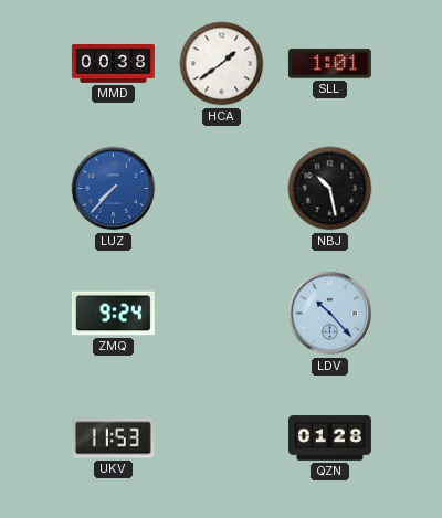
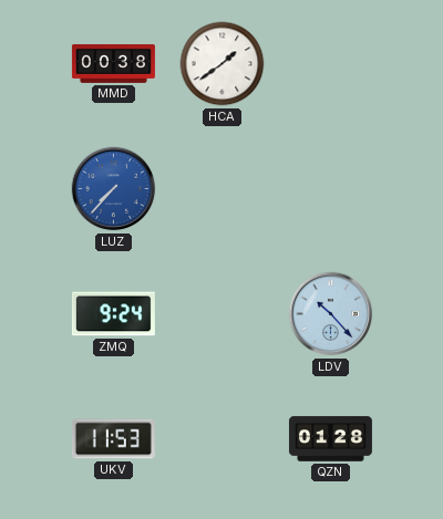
SLL: 1:01 -> none
NBJ: 10:28 -> none
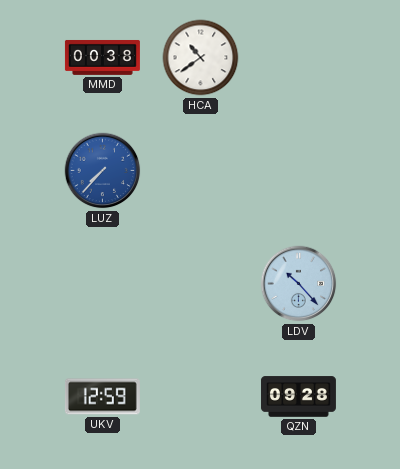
HCA: 1:39 -> 10:39
ZMQ: 9:24 -> none
UKV: 11:53 -> 12:59
QZN: 01:28 -> 09:28
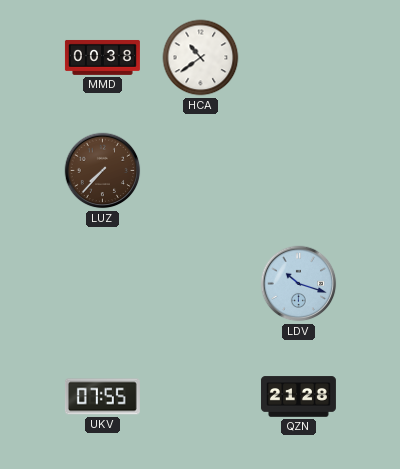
LUZ dial: blue -> brown
LDV: 10:23 -> 10:18
UKV: 12:59 -> 07:55
QZN: 09:28 -> 21:28
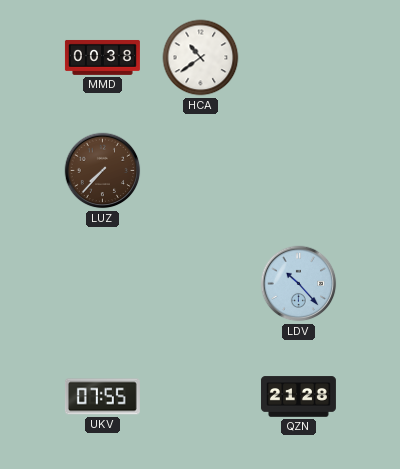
LDV: 10:18 -> 10:23
